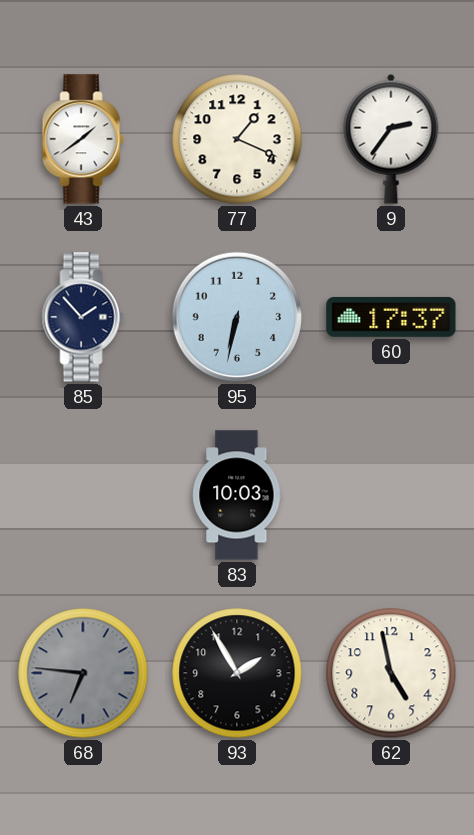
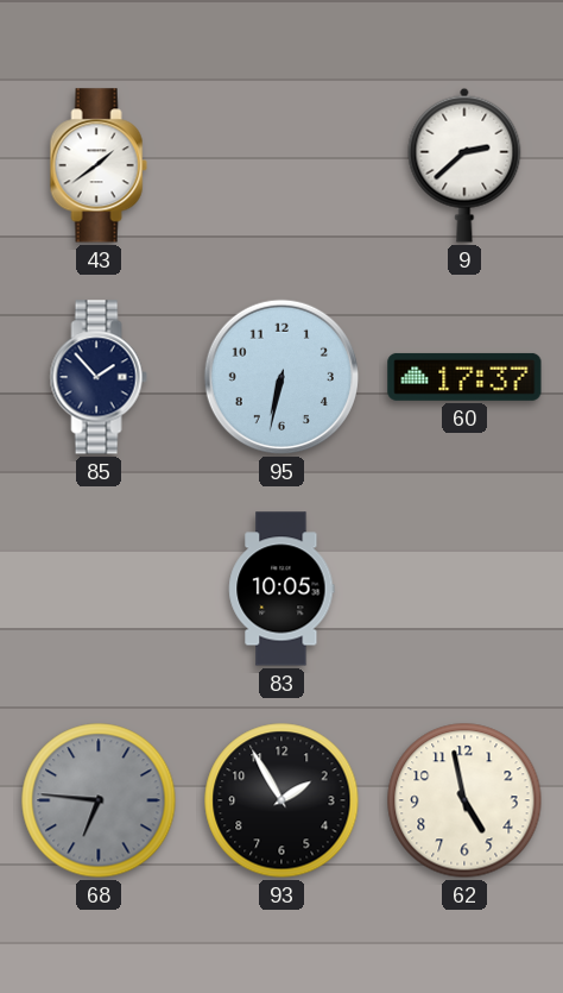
77: 1:19 -> none
9: 2:36 -> 2:38
83: 10:03 -> 10:05
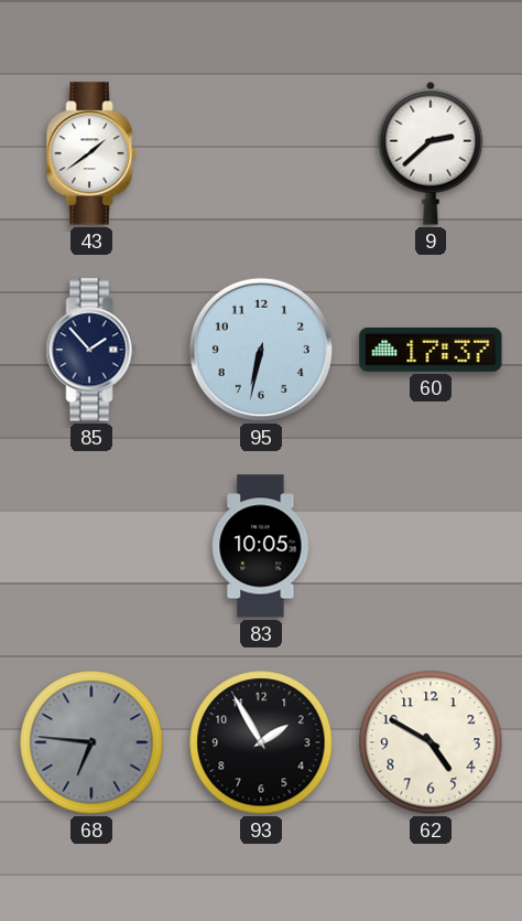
62: 4:58 -> 4:50
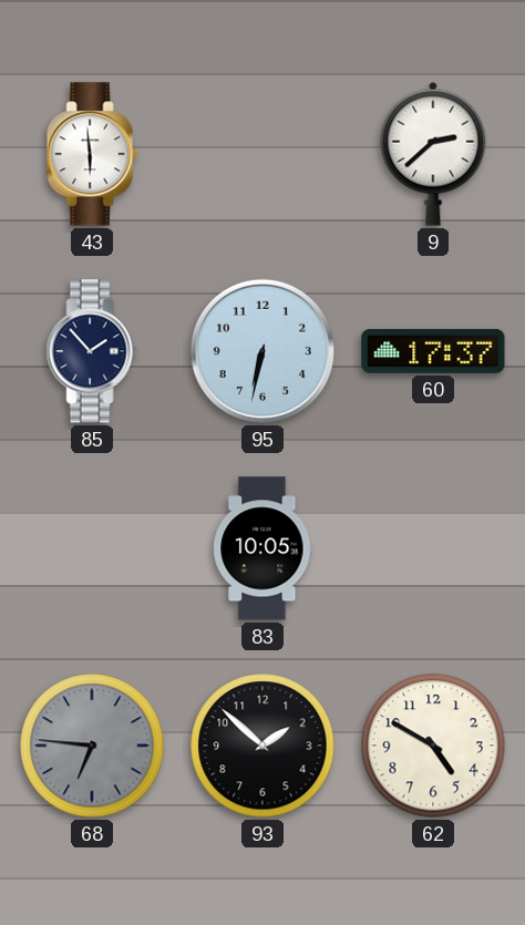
43: 1:39 -> 5:59
93: 1:55 -> 1:52
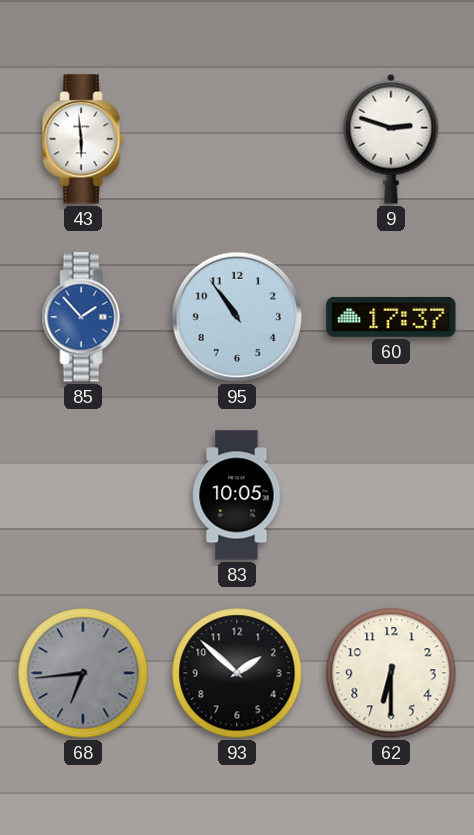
9: 2:38 -> 2:48
85 dial: navy -> blue
95: 6:32 -> 10:54
68: 6:46 -> 6:44
62: 4:50 -> 6:30
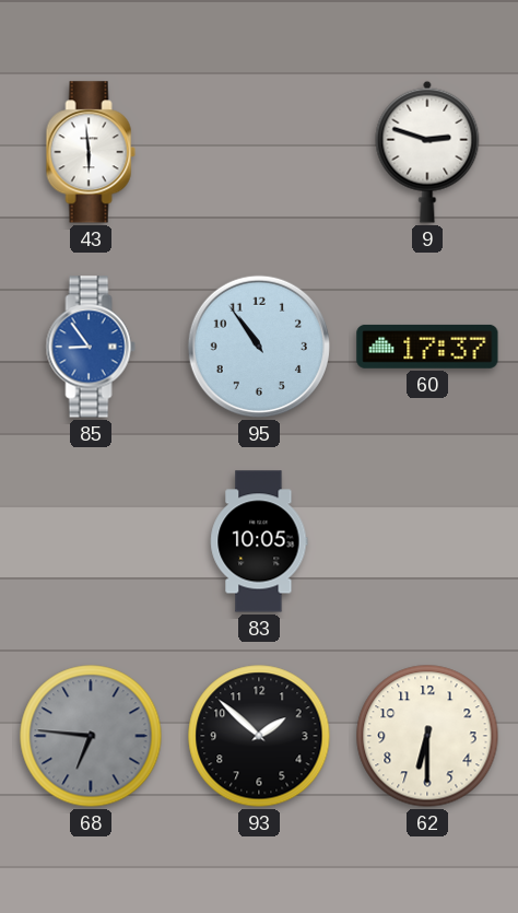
85: 1:53 -> 8:54
68: 6:44 -> 6:46
